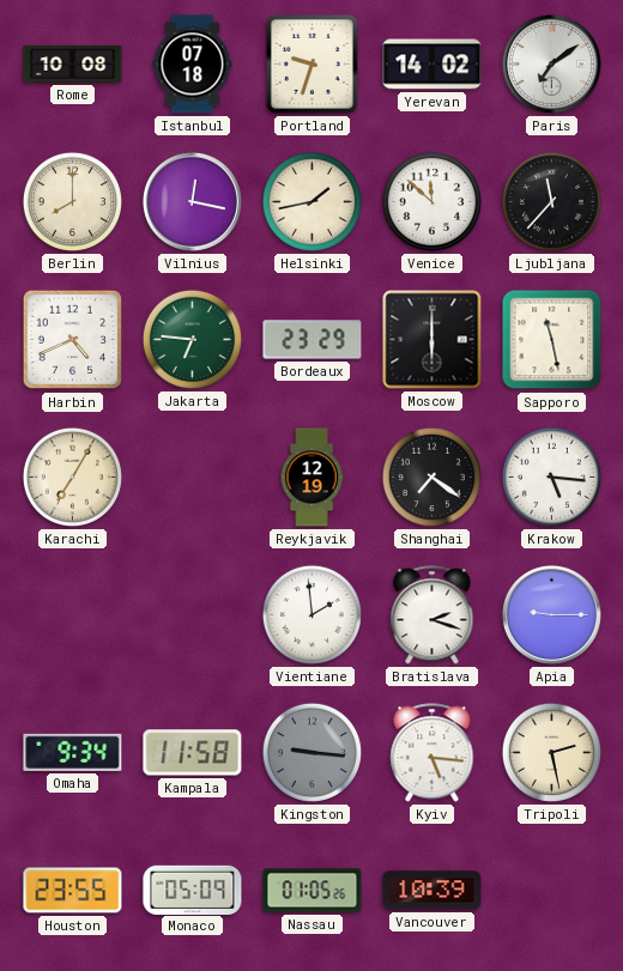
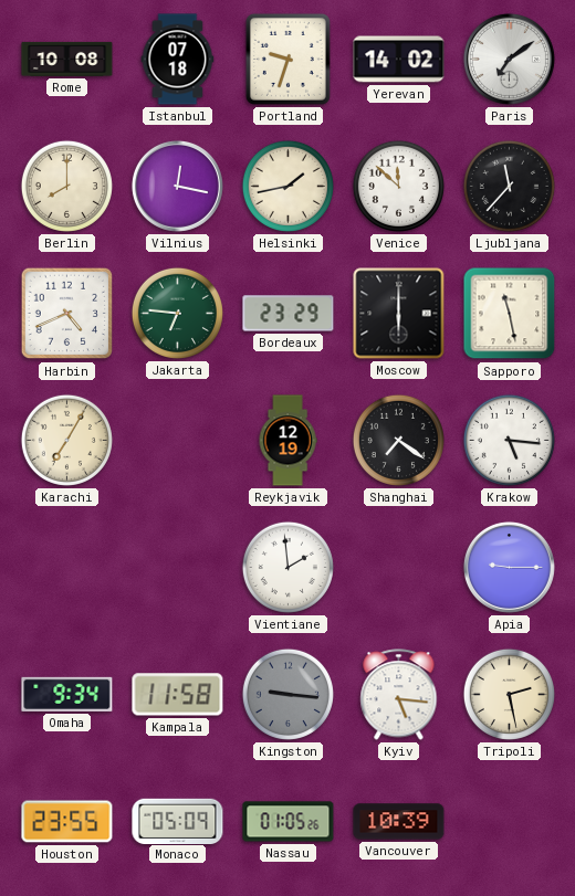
Bratislava: 2:18 -> none
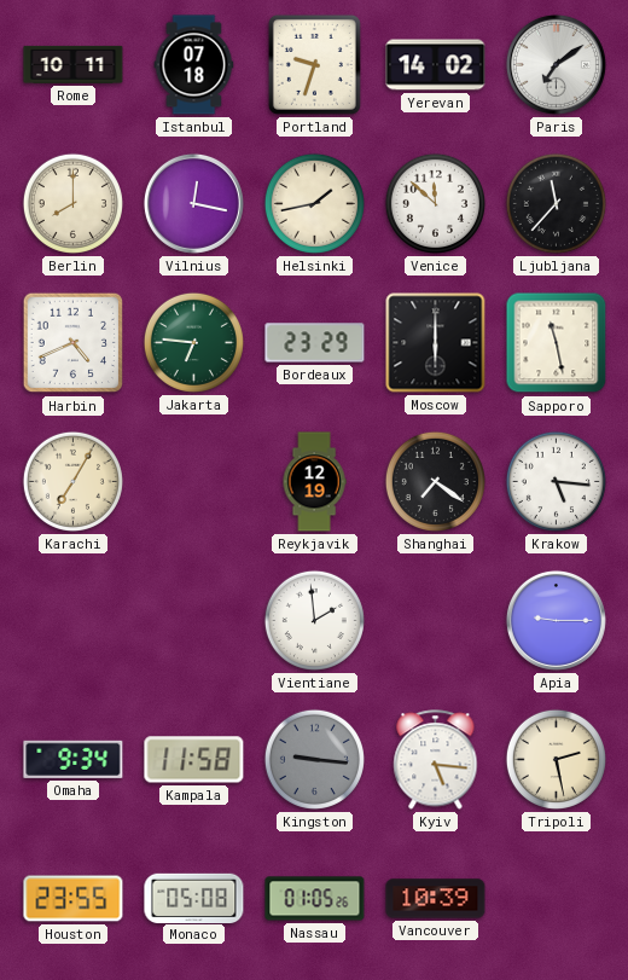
Rome: 10:08 -> 10:11
Monaco: 05:09 -> 05:08
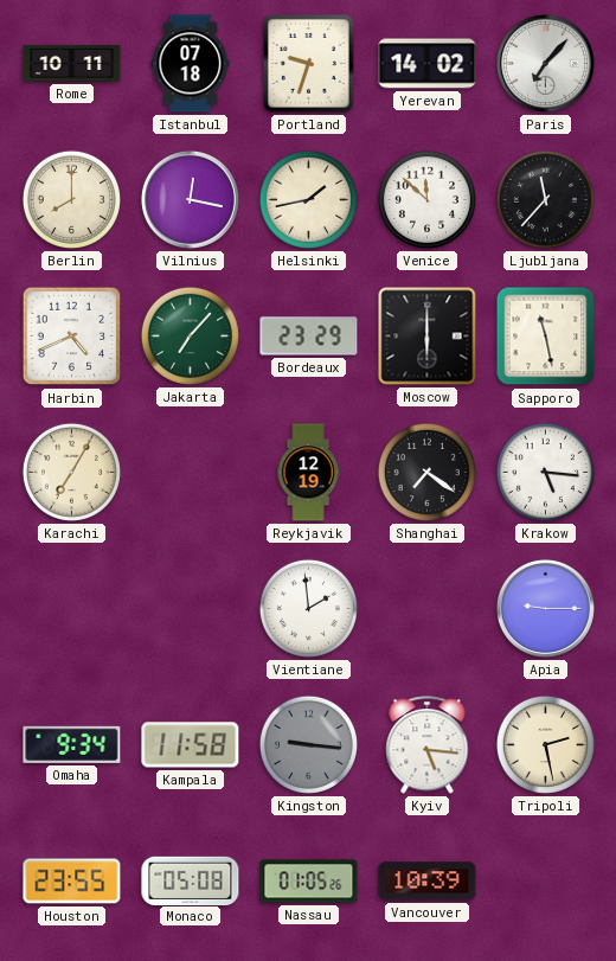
Paris: 7:09 -> 7:07
Jakarta: 6:46 -> 7:07
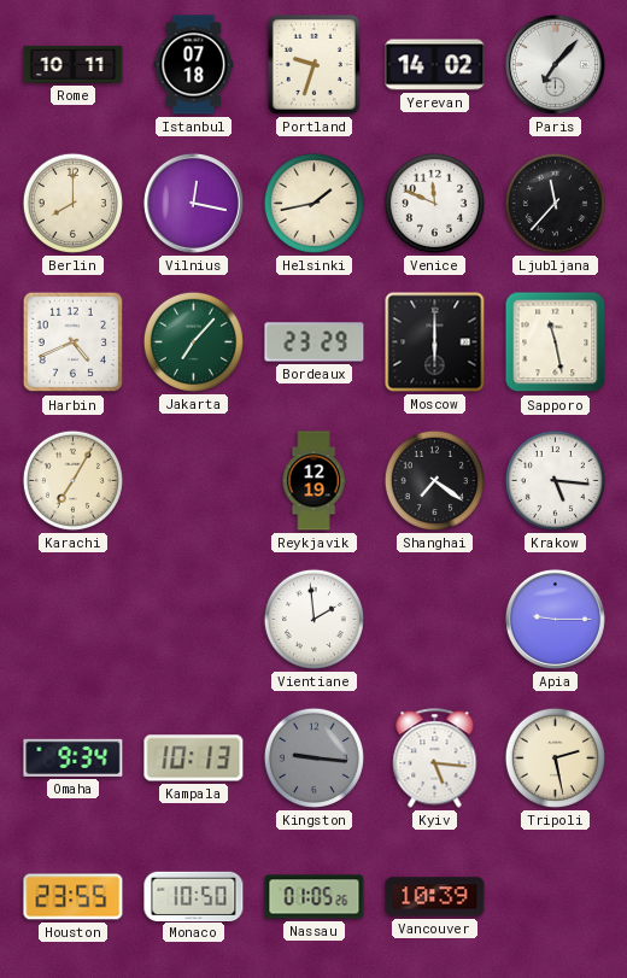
Venice: 11:52 -> 11:49
Kampala: 11:58 -> 10:13
Monaco: 05:08 -> 10:50
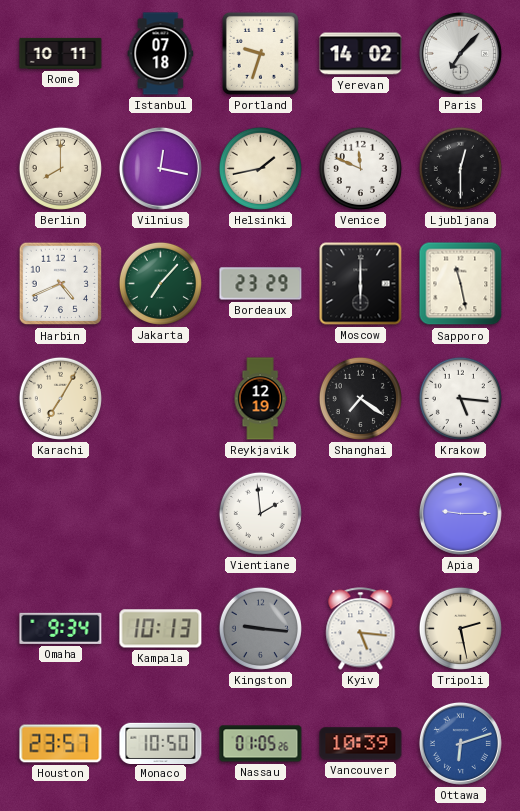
Ljubljana: 11:37 -> 12:30
Houston: 23:55 -> 23:57
Ottawa: none -> 6:12
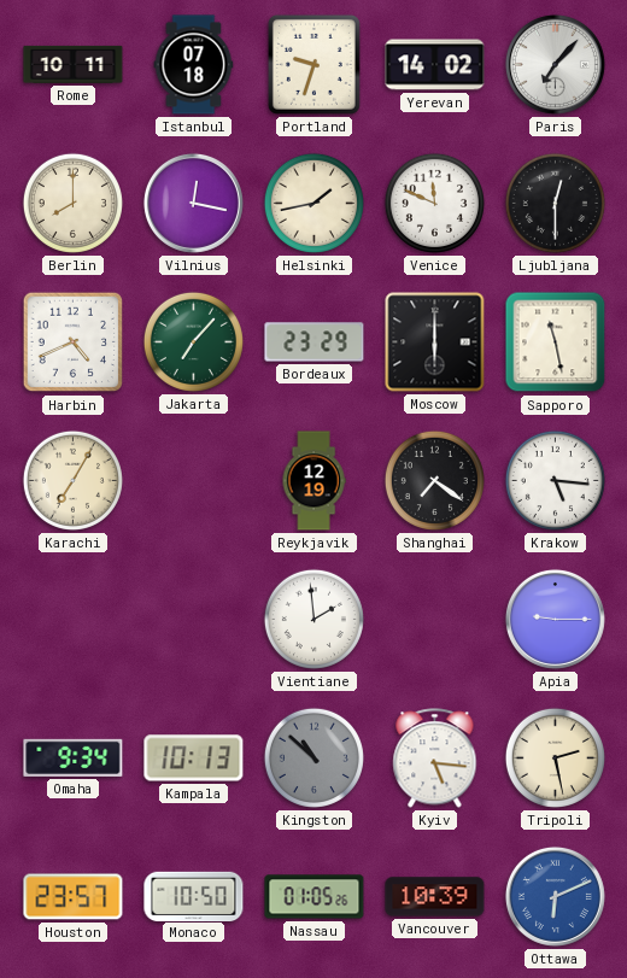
Kingston: 9:16 -> 10:52
Ottawa: 6:12 -> 6:11
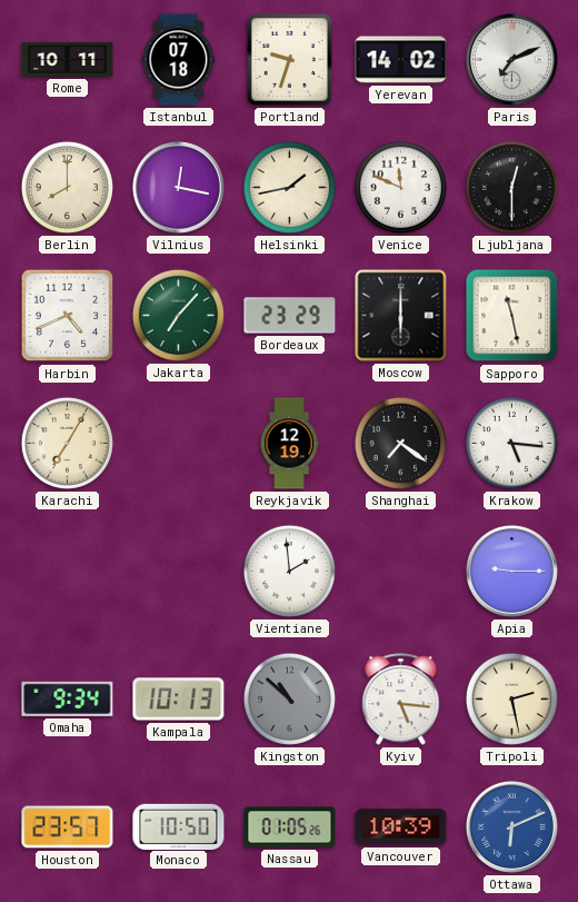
Paris: 7:07 -> 7:11
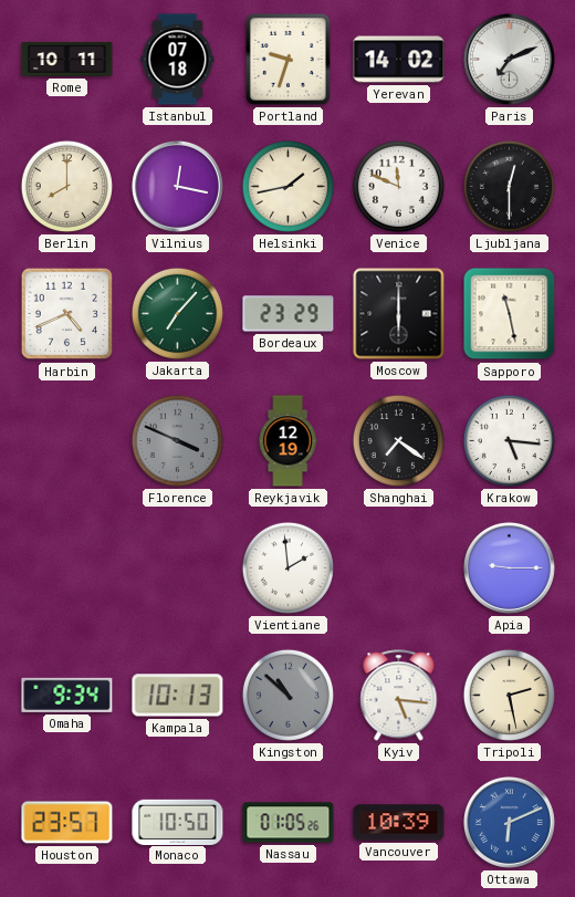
Karachi: 7:05 -> none
Florence: none -> 3:49
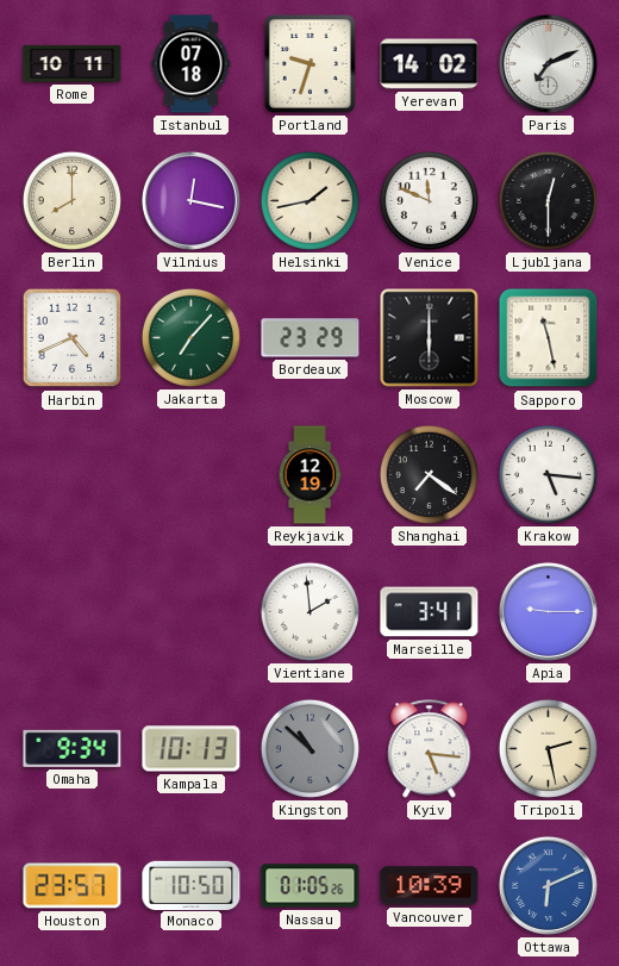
Florence: 3:49 -> none
Marseille: none -> 3:41
